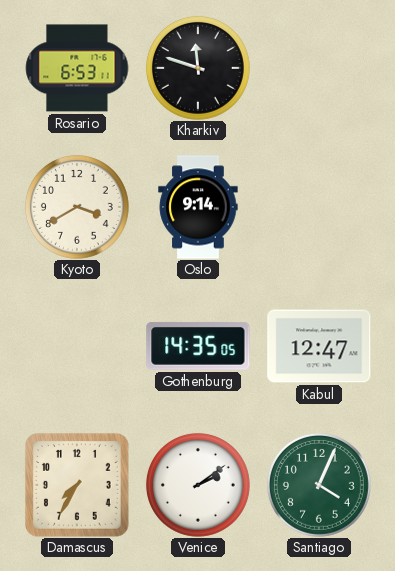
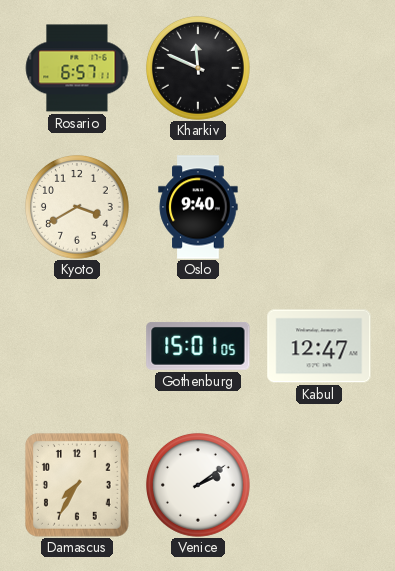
Rosario: 6:53 -> 6:57
Kharkiv: 11:48 -> 11:49
Oslo: 9:14 -> 9:40
Gothenburg: 14:35 -> 15:01
Santiago: 4:04 -> none
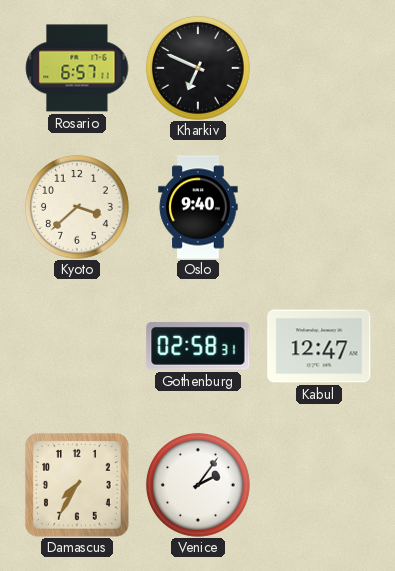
Kharkiv: 11:49 -> 6:49
Kyoto: 3:40 -> 3:38
Gothenburg: 15:01 -> 02:58
Venice: 2:09 -> 2:06
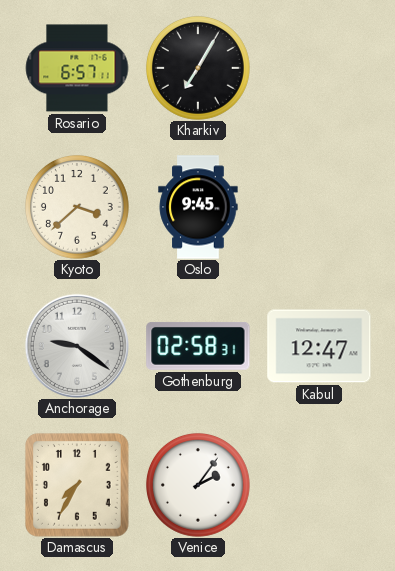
Kharkiv: 6:49 -> 7:05
Oslo: 9:40 -> 9:45
Anchorage: none -> 9:21
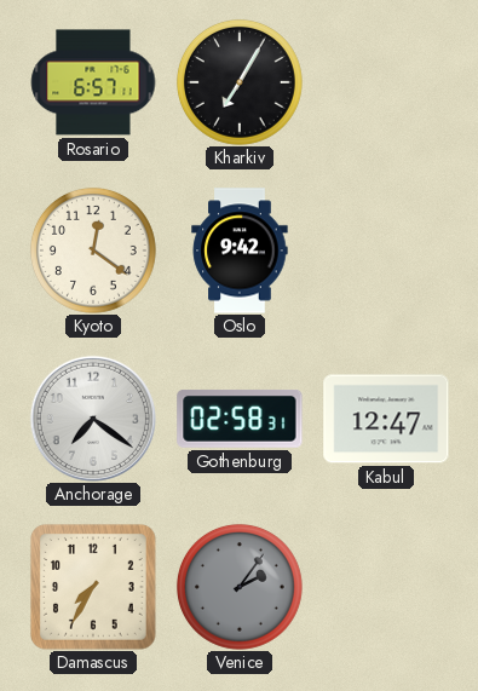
Kyoto: 3:38 -> 12:21
Oslo: 9:45 -> 9:42
Anchorage: 9:21 -> 7:21
Venice dial: white -> grey
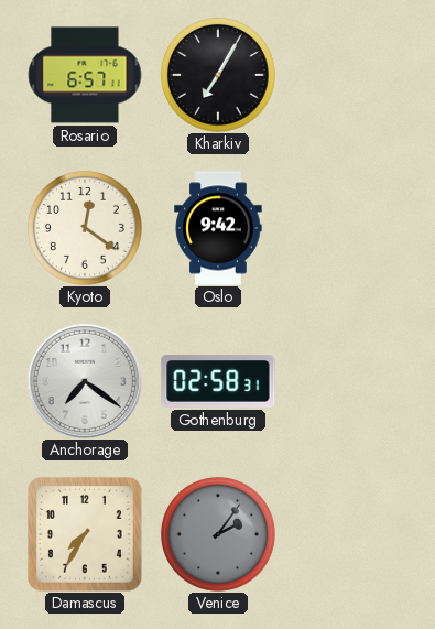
Kabul: 12:47 -> none
